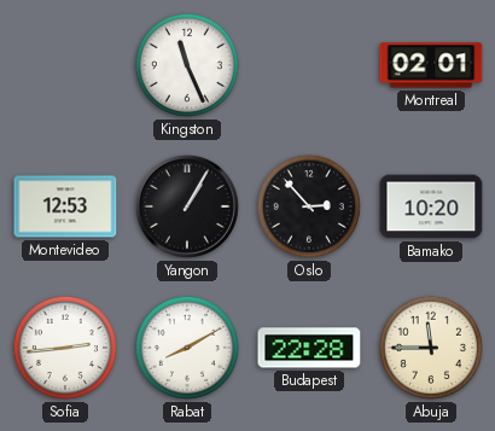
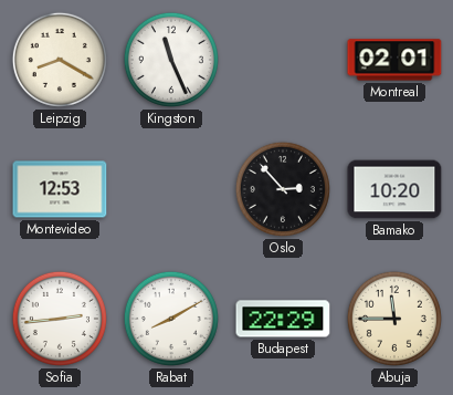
Leipzig: none -> 8:20
Yangon: 1:05 -> none
Budapest: 22:28 -> 22:29
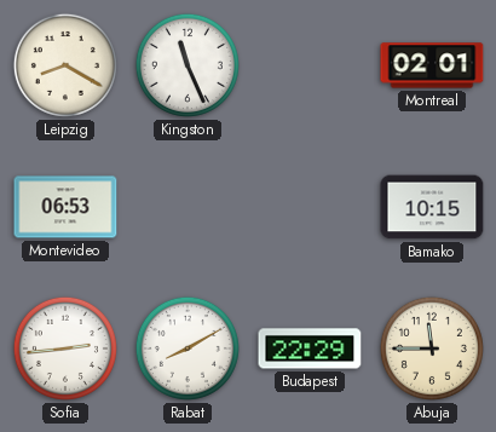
Montevideo: 12:53 -> 06:53
Oslo: 2:53 -> none
Bamako: 10:20 -> 10:15
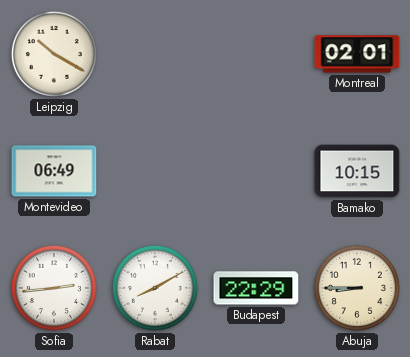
Leipzig: 8:20 -> 10:20
Kingston: 11:26 -> none
Montevideo: 06:53 -> 06:49
Abuja: 11:45 -> 8:45
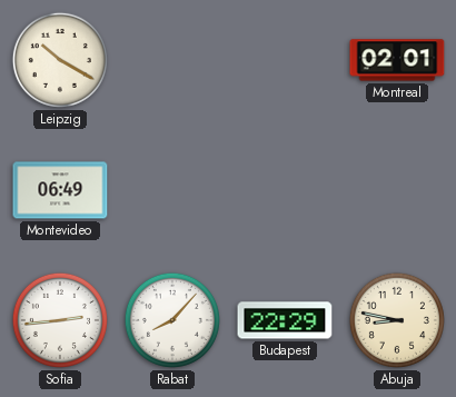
Bamako: 10:15 -> none
Rabat: 8:10 -> 8:07
Abuja: 8:45 -> 8:47
